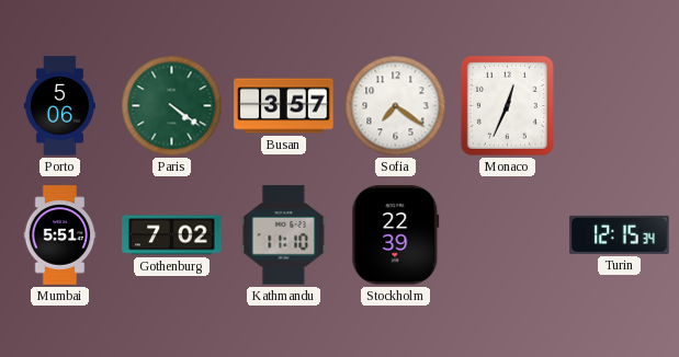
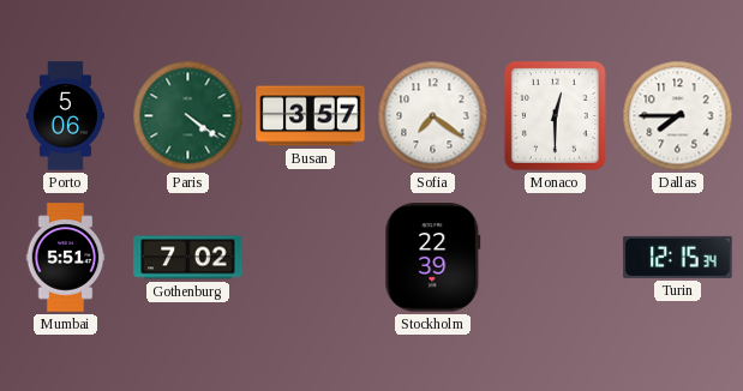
Monaco: 12:34 -> 12:30
Dallas: none -> 7:45
Kathmandu: 11:10 -> none
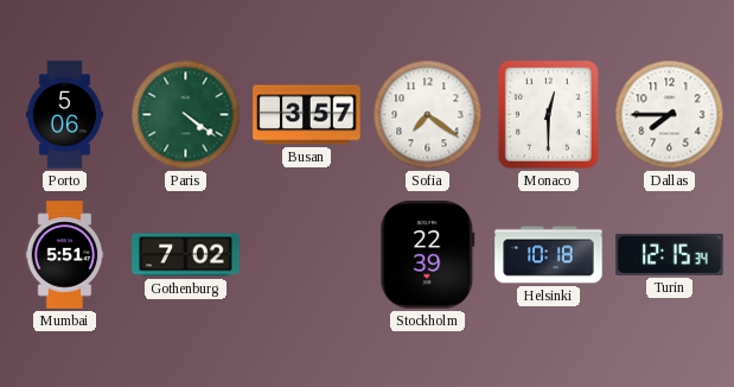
Helsinki: none -> 10:18
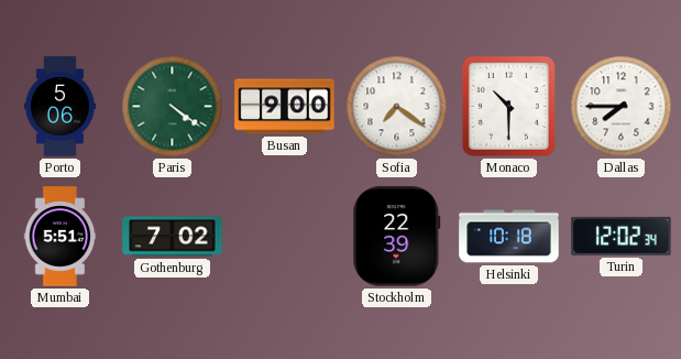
Busan: 3:57 -> 9:00
Monaco: 12:30 -> 10:30
Turin: 12:15 -> 12:02
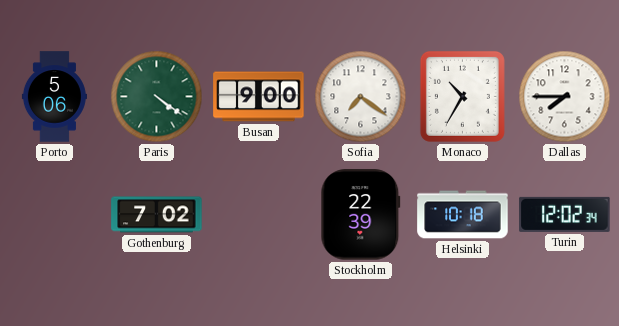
Monaco: 10:30 -> 10:35
Mumbai: 5:51 -> none
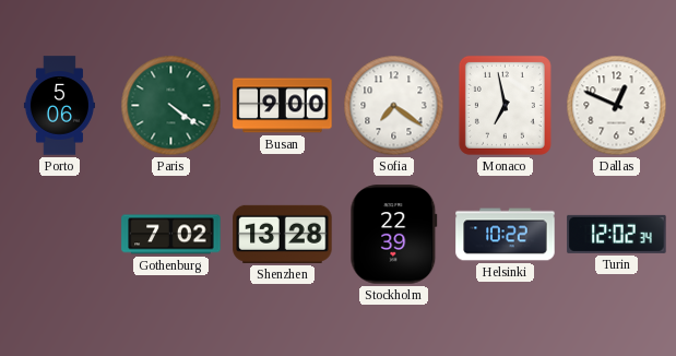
Monaco: 10:35 -> 6:58
Dallas: 7:45 -> 12:49
Shenzhen: none -> 13:28
Helsinki: 10:18 -> 10:22
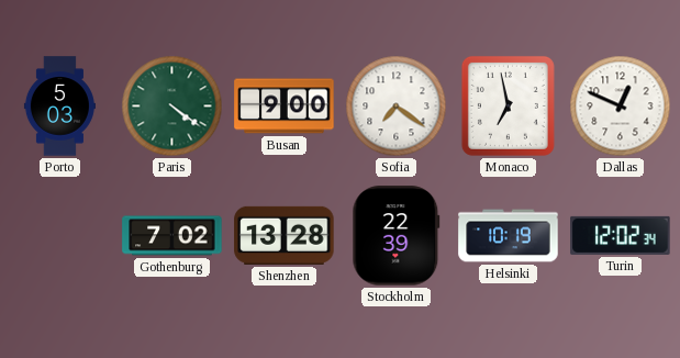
Porto: 5:06 -> 5:03
Helsinki: 10:22 -> 10:19
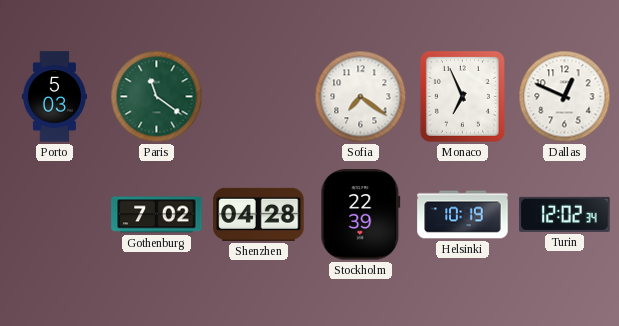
Paris: 4:21 -> 11:21
Busan: 9:00 -> none
Monaco: 6:58 -> 6:56
Shenzhen: 13:28 -> 04:28
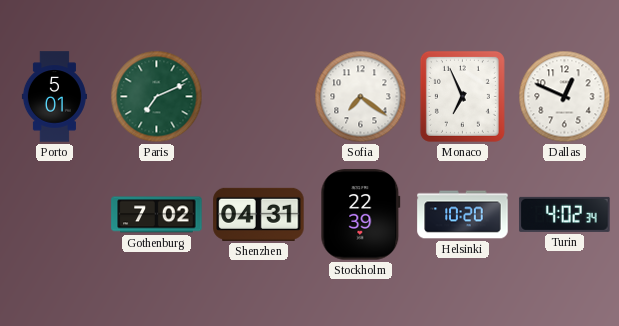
Porto: 5:03 -> 5:01
Paris: 11:21 -> 7:11
Shenzhen: 04:28 -> 04:31
Helsinki: 10:19 -> 10:20
Turin: 12:02 -> 4:02
